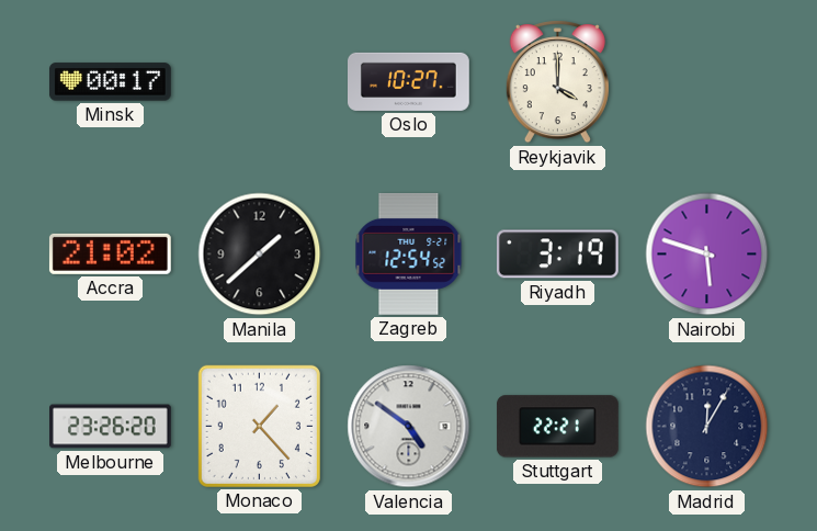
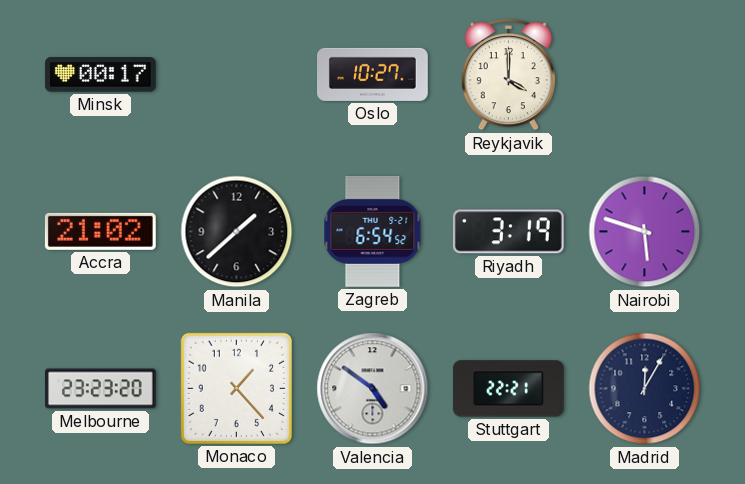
Zagreb: 12:54 -> 6:54
Melbourne: 23:26 -> 23:23
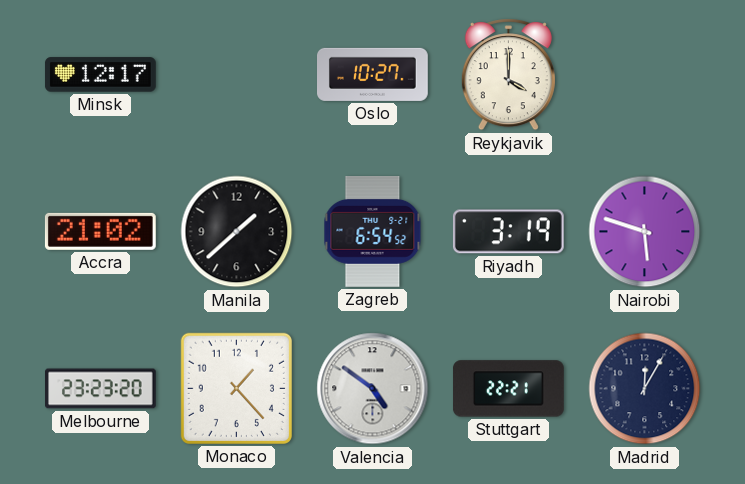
Minsk: 00:17 -> 12:17
